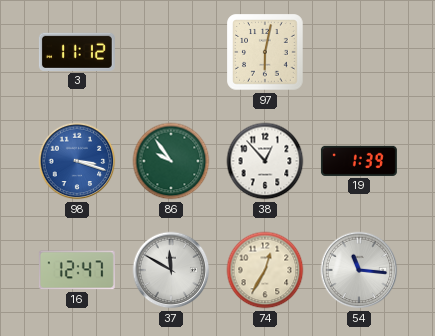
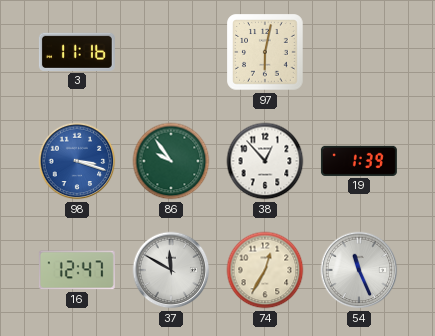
3: 11:12 -> 11:16
54: 11:16 -> 11:26
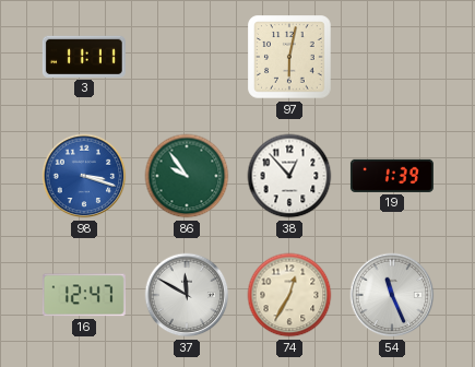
3: 11:16 -> 11:11
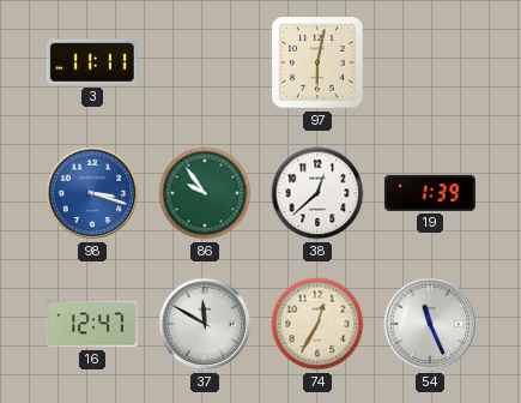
38: 12:53 -> 12:38
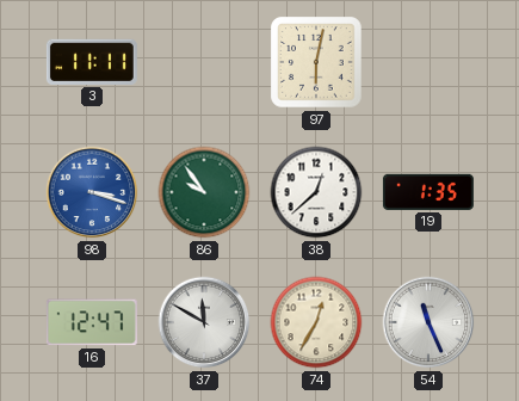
19: 1:39 -> 1:35
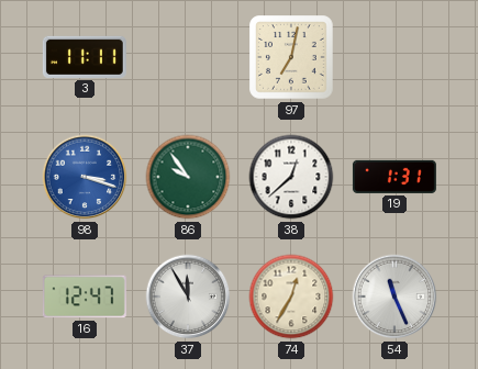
97: 6:02 -> 7:02
19: 1:35 -> 1:31
37: 11:50 -> 11:55
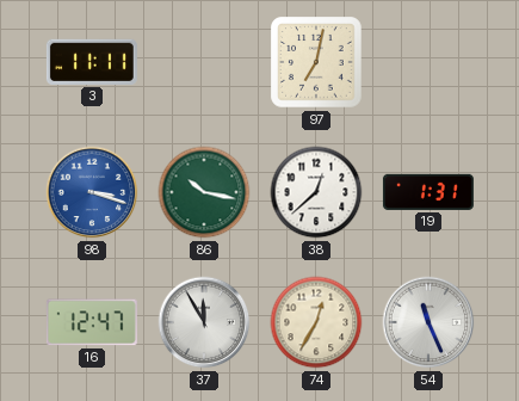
86: 9:54 -> 10:17
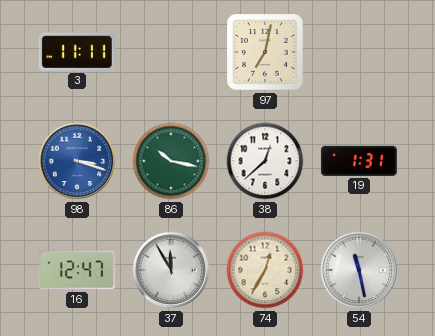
54: 11:26 -> 11:28
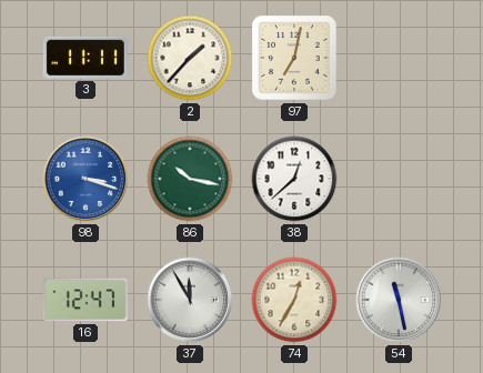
2: none -> 1:37
19: 1:31 -> none
